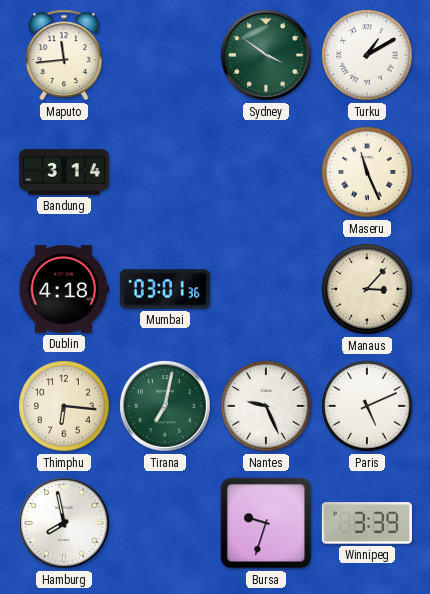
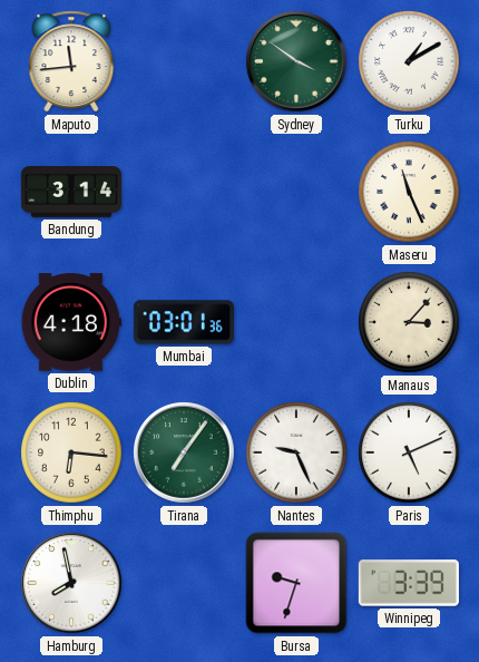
Tirana: 7:02 -> 7:06
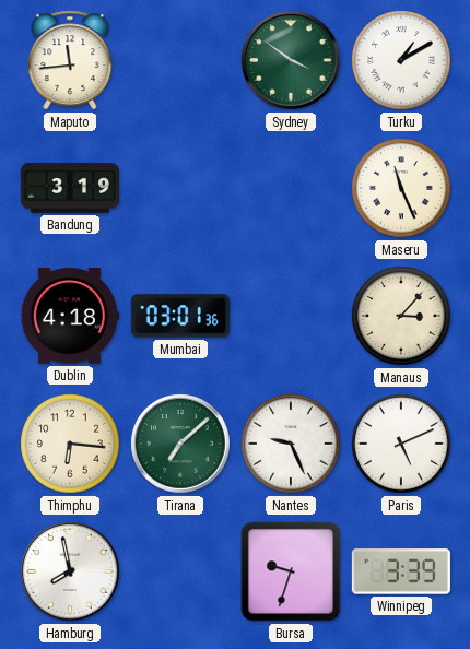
Bandung: 3:14 -> 3:19
Tirana: 7:06 -> 7:08
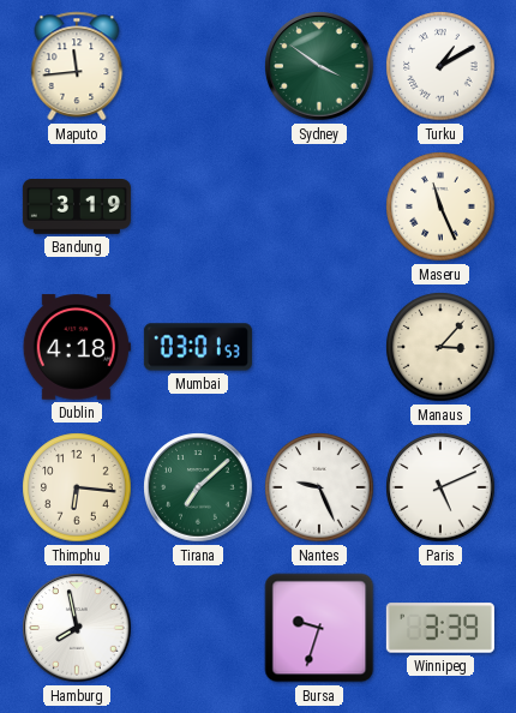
Mumbai: 03:01:36 -> 03:01:53
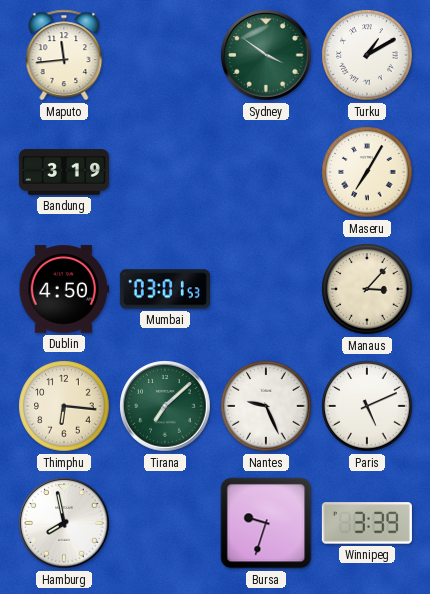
Maseru: 11:26 -> 7:05
Dublin: 4:18 -> 4:50
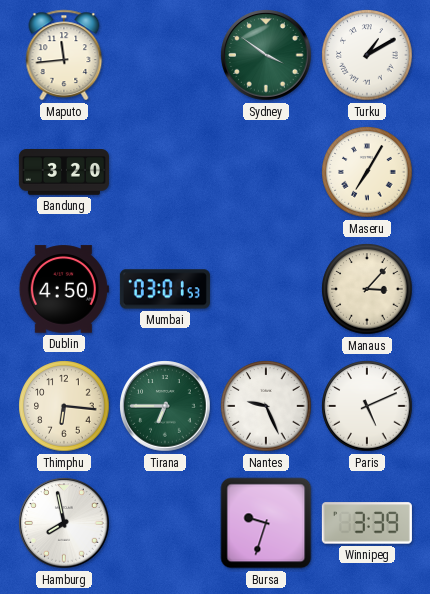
Bandung: 3:19 -> 3:20
Tirana: 7:08 -> 6:45
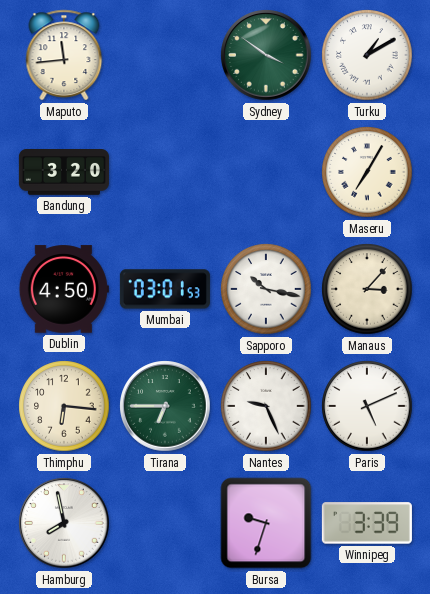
Sapporo: none -> 10:17
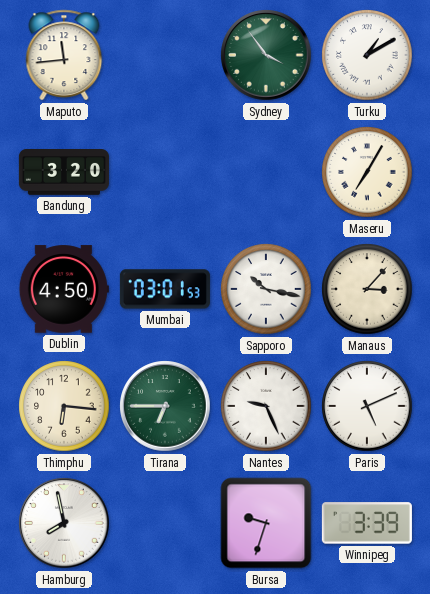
Sydney: 3:51 -> 3:54
